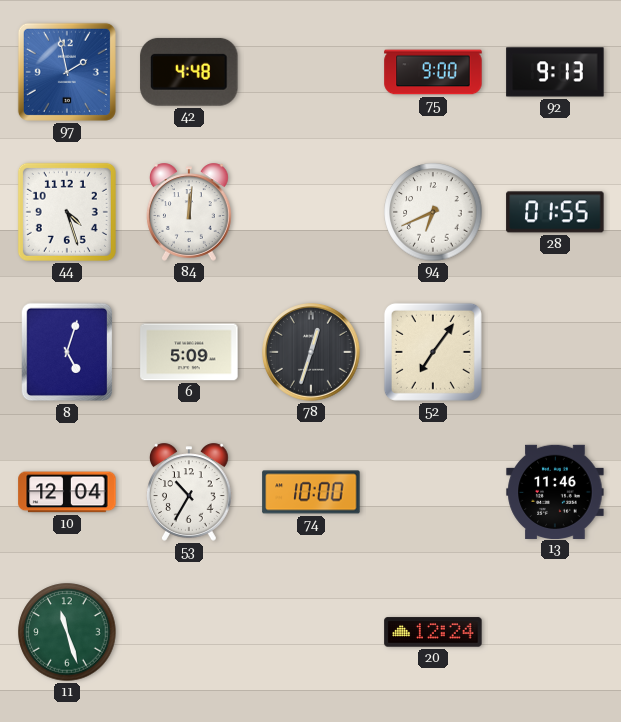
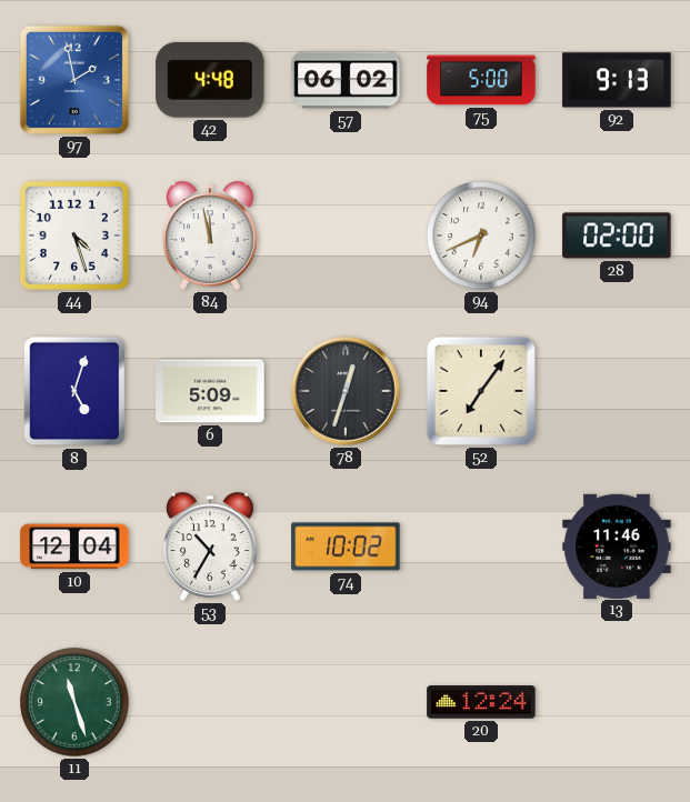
57: none -> 06:02
75: 9:00 -> 5:00
84: 12:01 -> 11:58
28: 01:55 -> 02:00
74: 10:00 -> 10:02
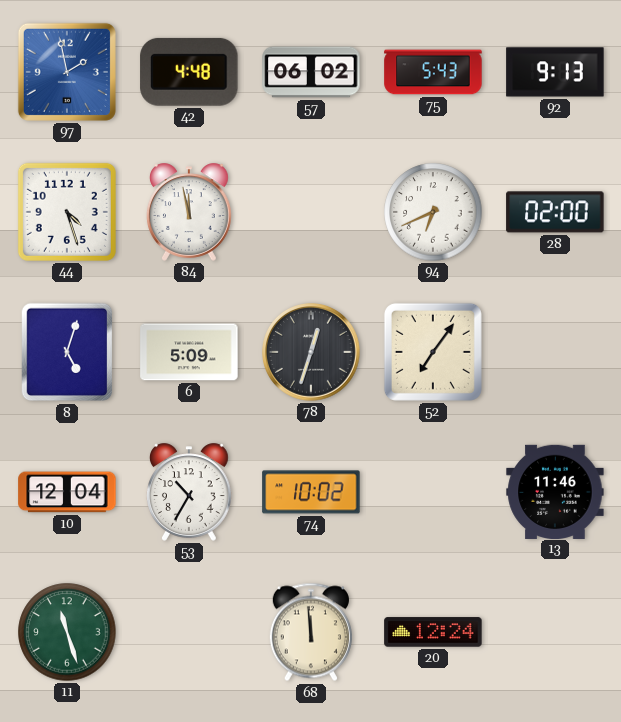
75: 5:00 -> 5:43
68: none -> 11:59
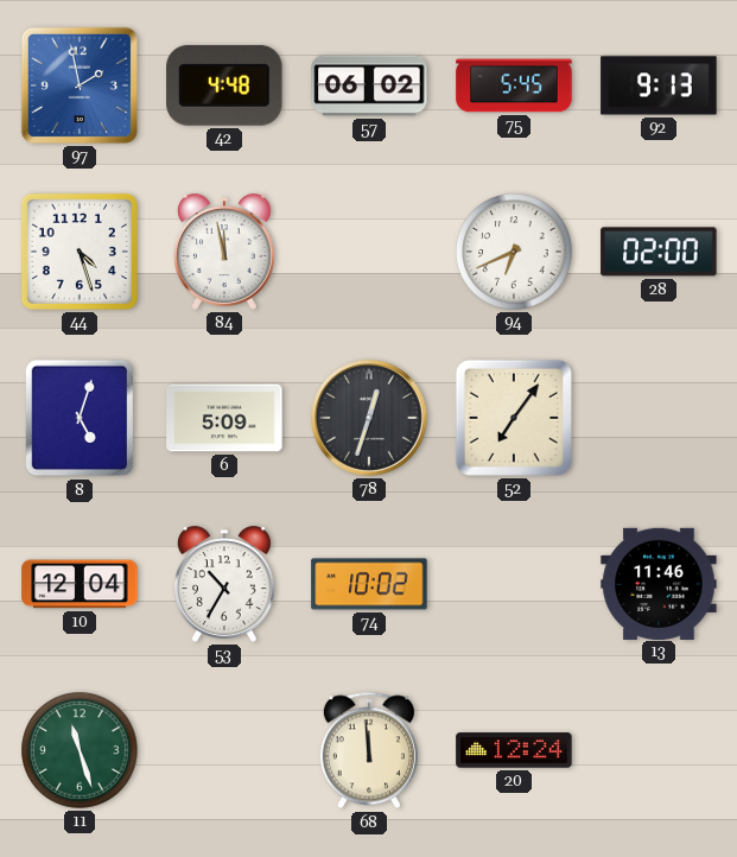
75: 5:43 -> 5:45
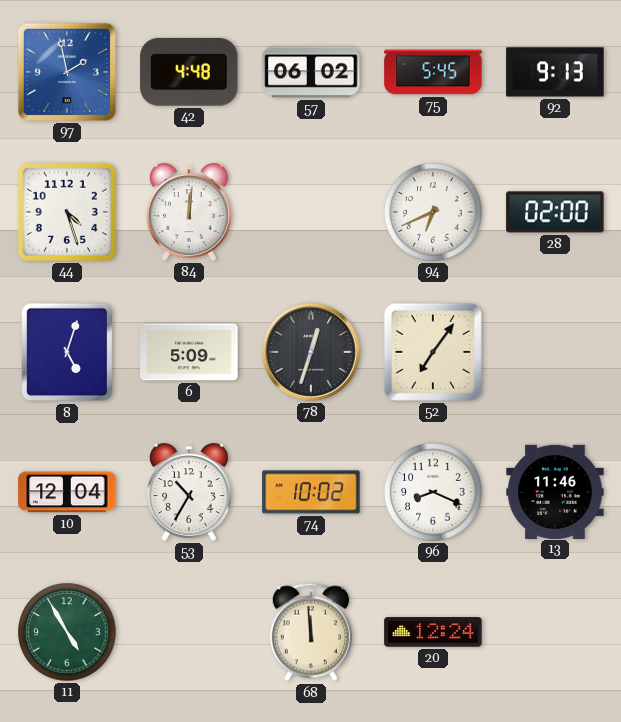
84: 11:58 -> 12:01
96: none -> 8:19
11: 11:27 -> 4:55
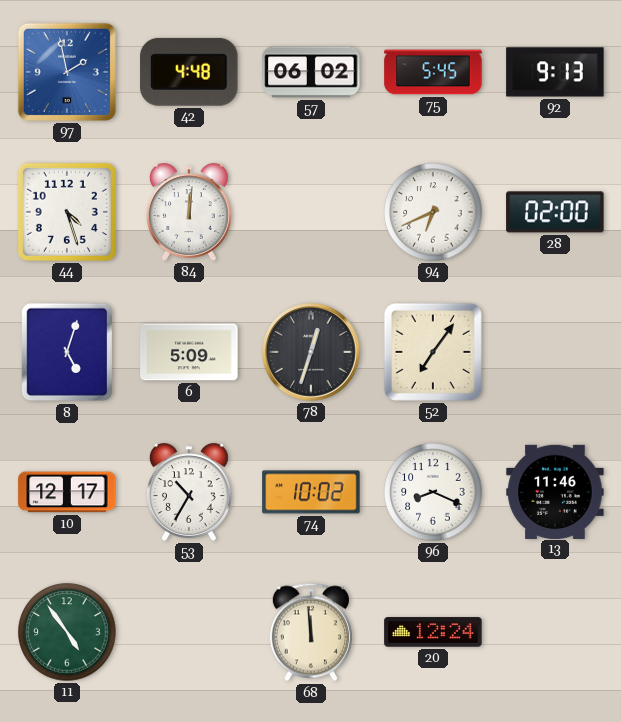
10: 12:04 -> 12:17
11: 4:55 -> 4:54
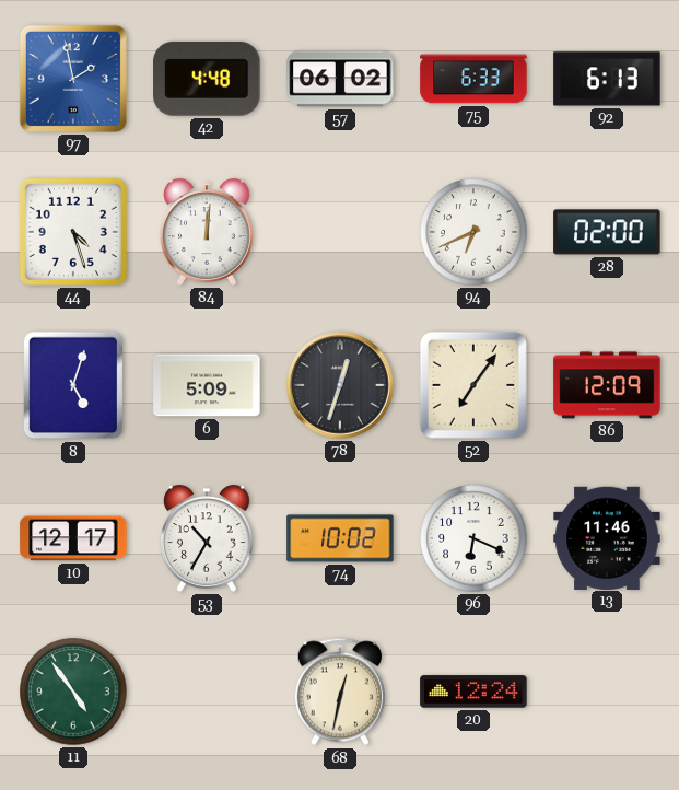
75: 5:45 -> 6:33
92: 9:13 -> 6:13
86: none -> 12:09
96: 8:19 -> 6:19
68: 11:59 -> 12:32
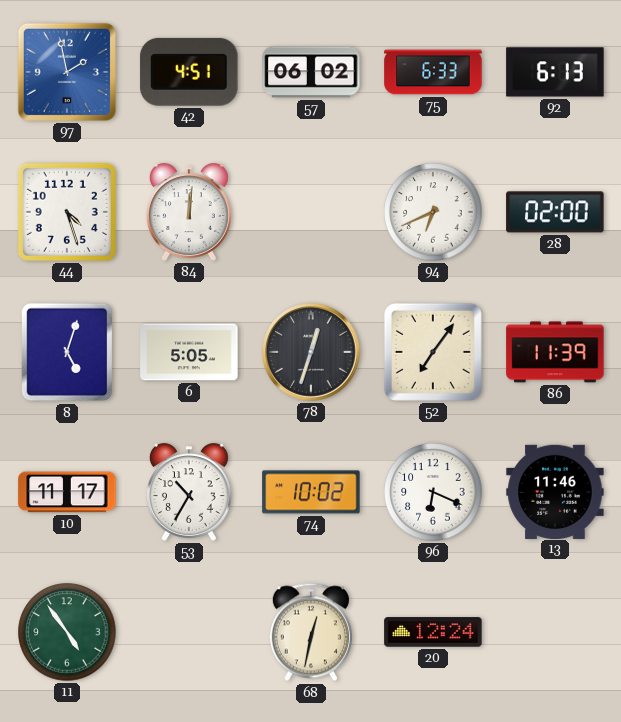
42: 4:48 -> 4:51
6: 5:09 -> 5:05
86: 12:09 -> 11:39
10: 12:17 -> 11:17
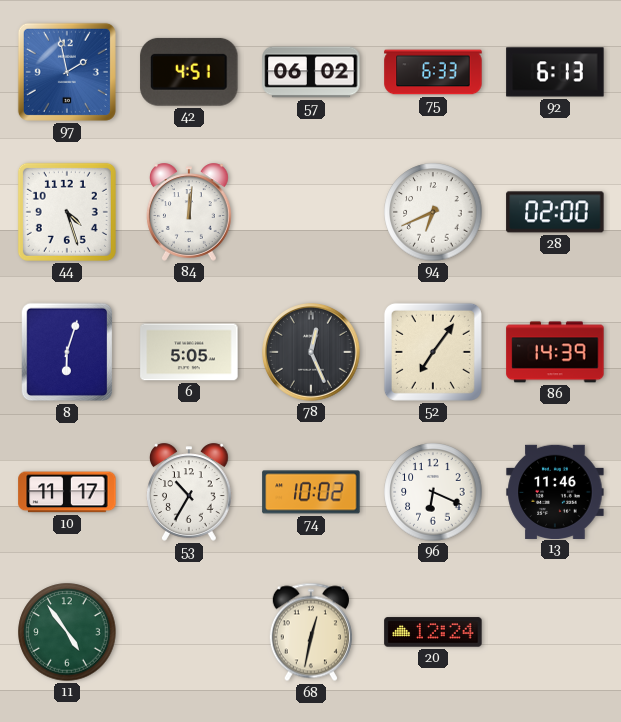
8: 5:03 -> 6:03
78: 12:33 -> 12:26
86: 11:39 -> 14:39
